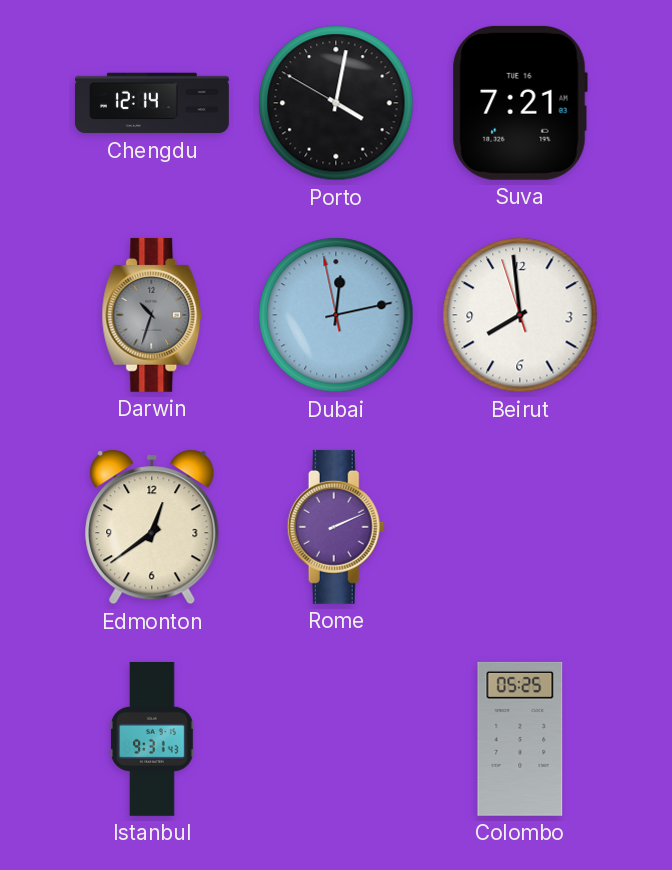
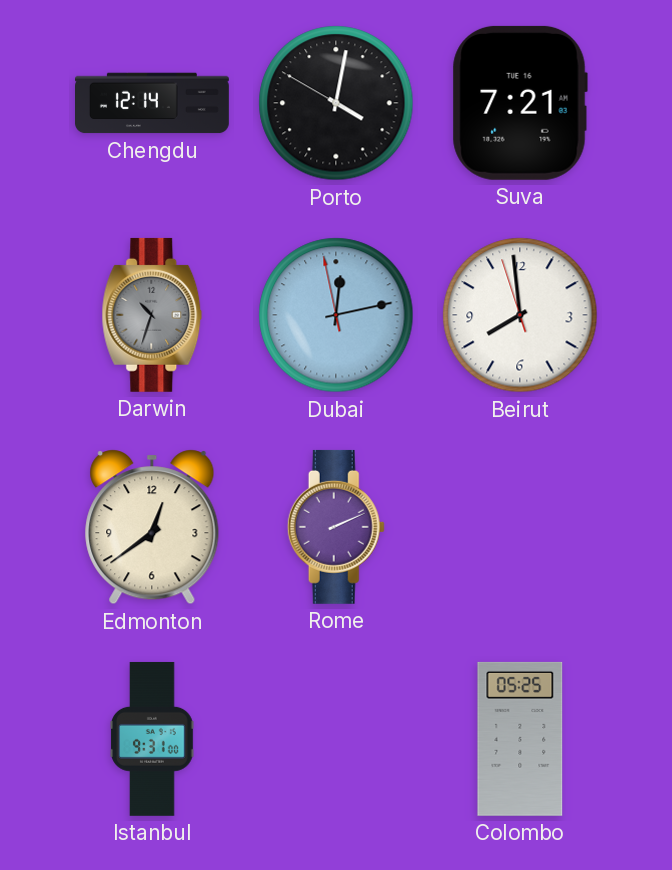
Istanbul: 9:31:43 -> 9:31:00
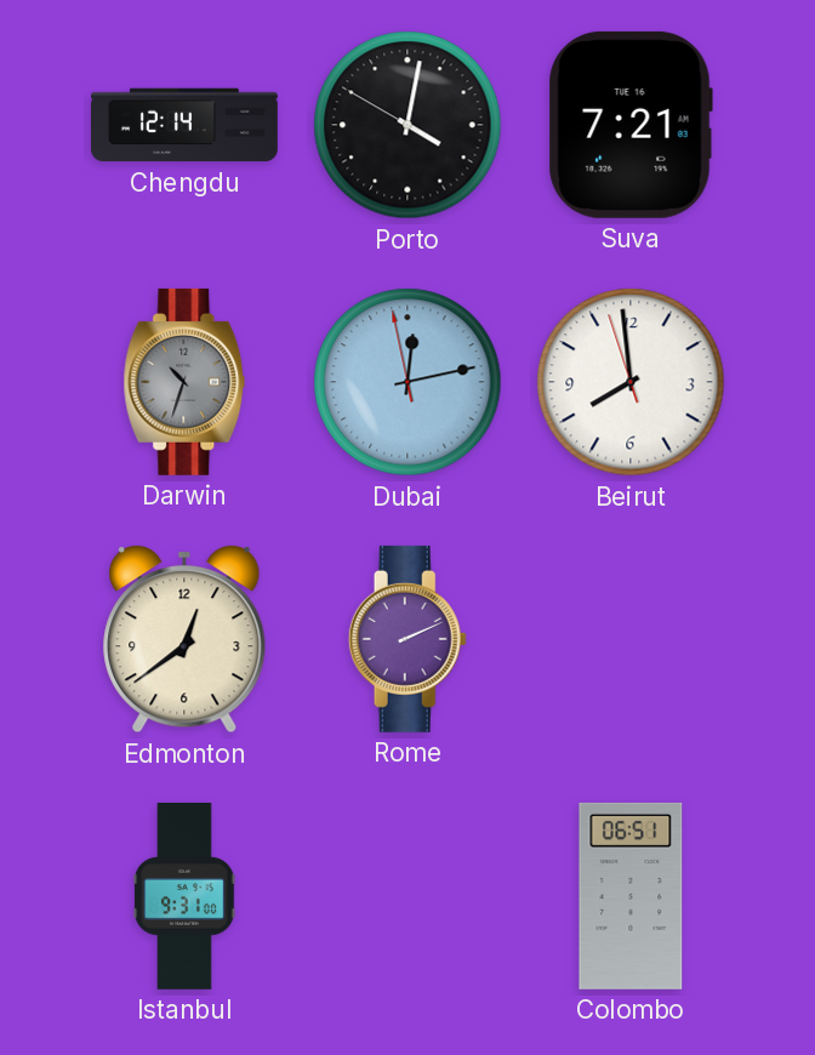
Colombo: 05:25 -> 06:51
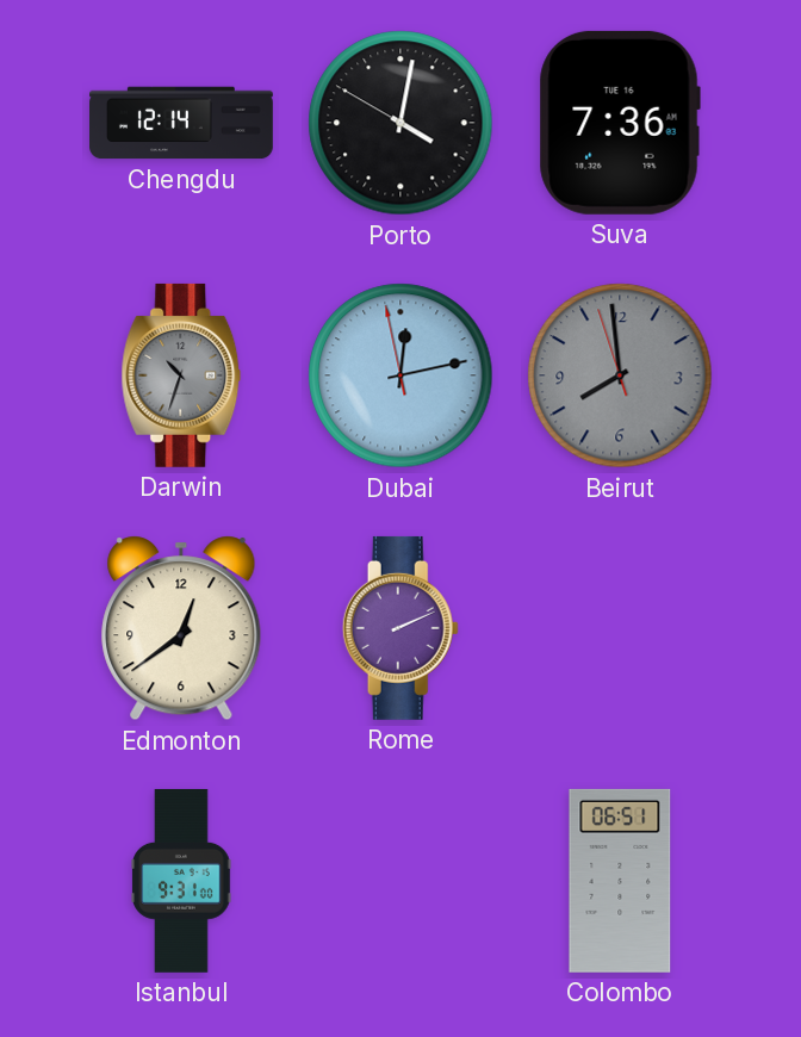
Suva: 7:21 -> 7:36
Beirut dial: white -> grey
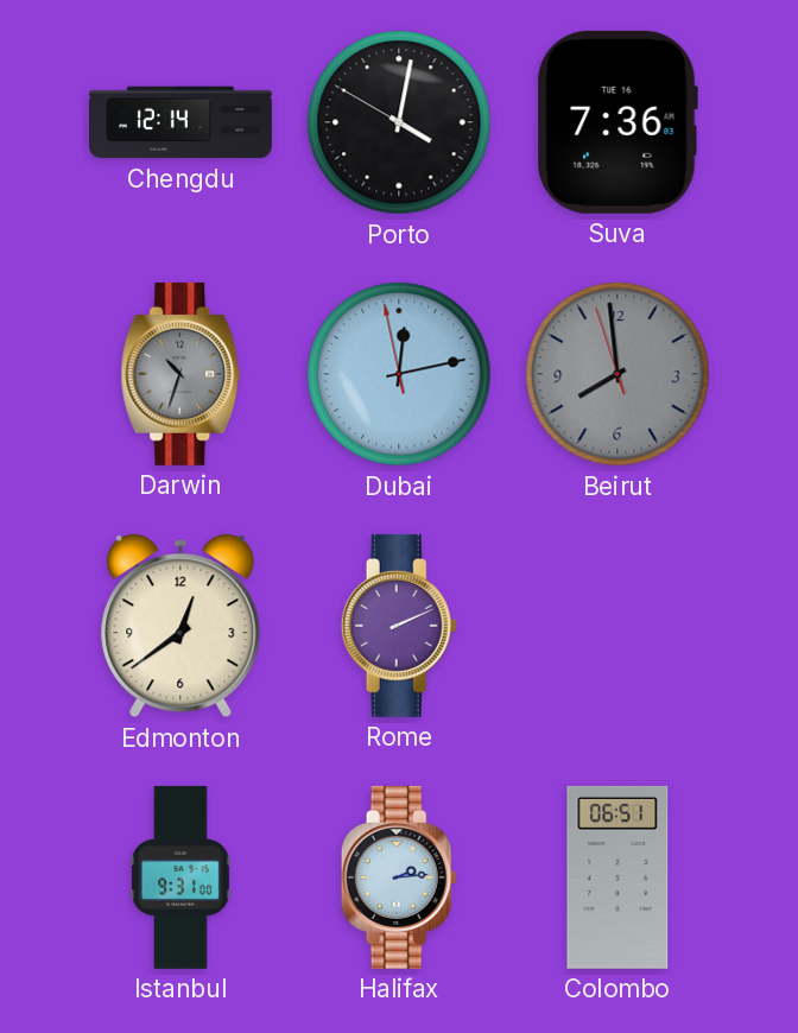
Halifax: none -> 2:14
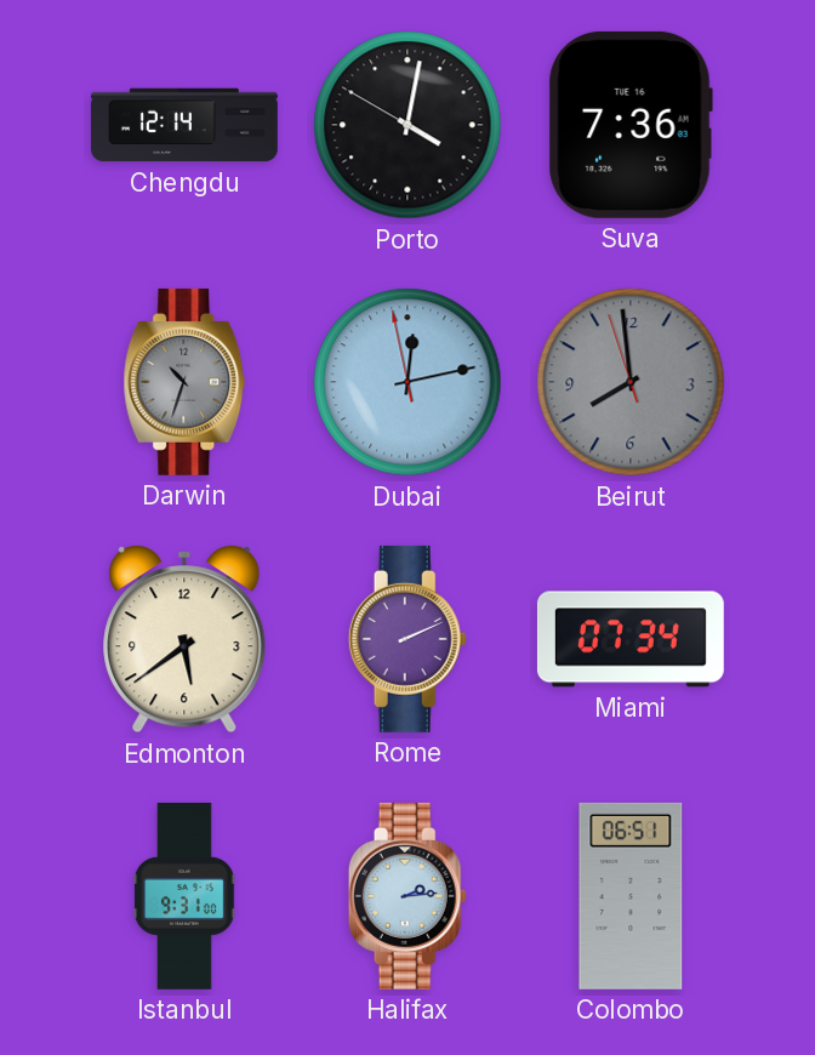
Edmonton: 12:39 -> 5:39
Miami: none -> 07:34
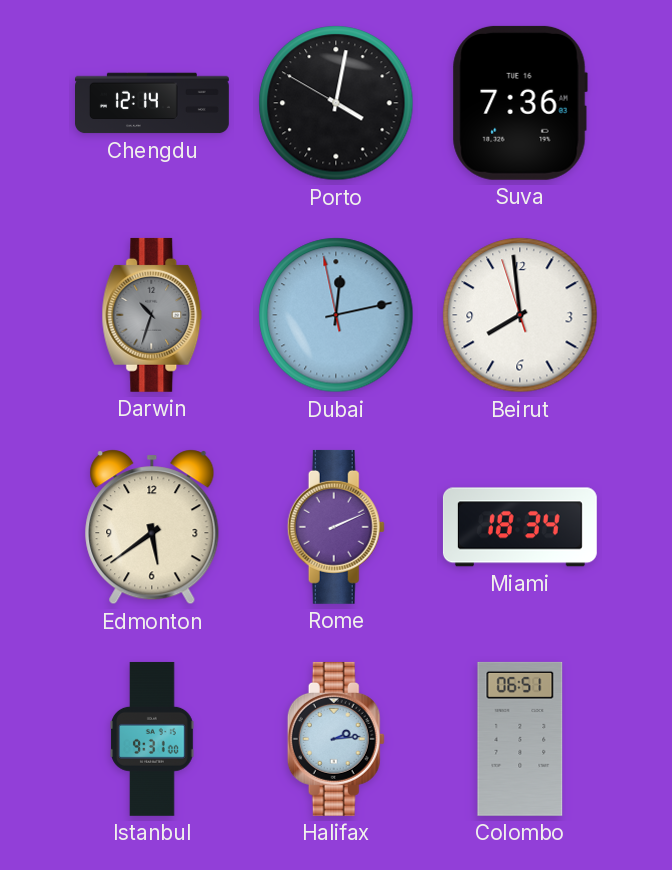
Beirut dial: grey -> white
Miami: 07:34 -> 18:34
